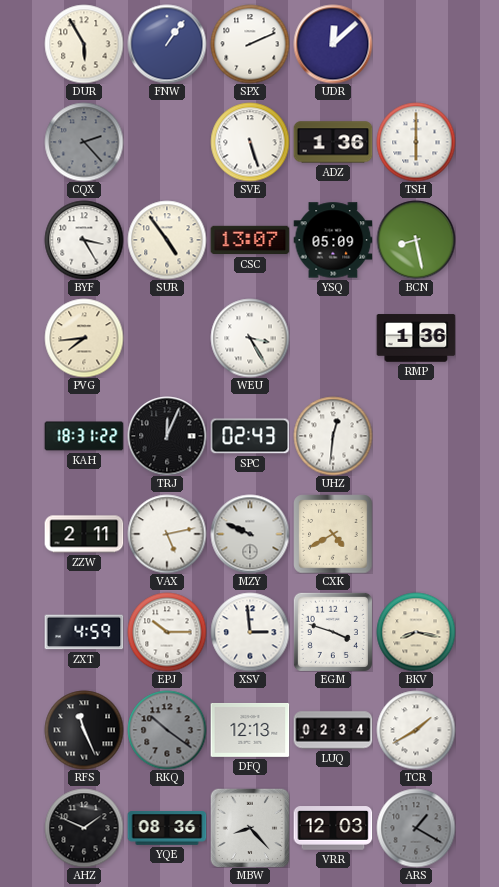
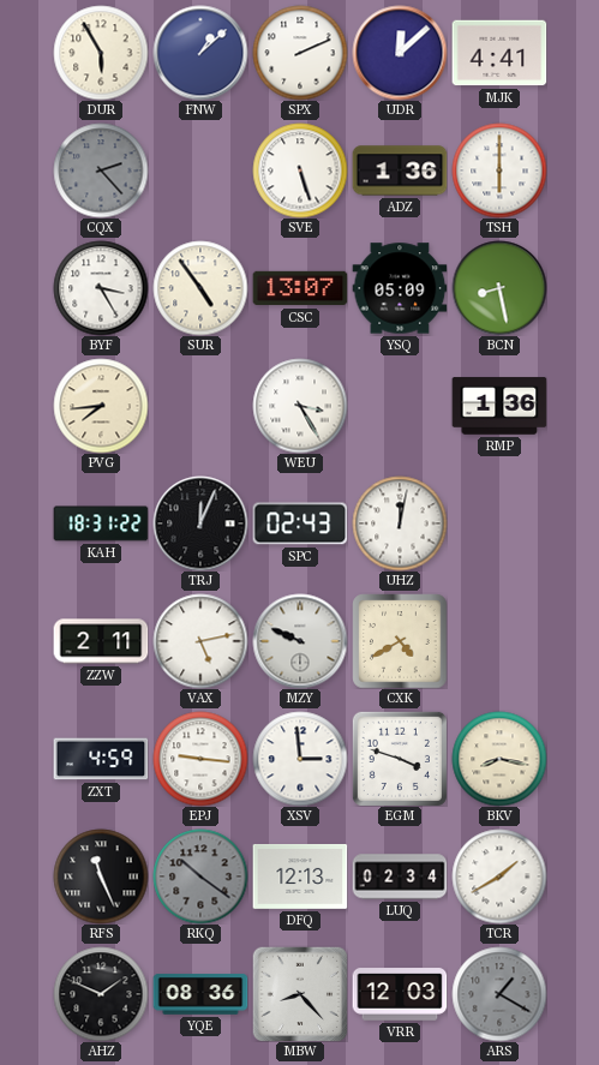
FNW: 1:06 -> 1:08
MJK: none -> 4:41
UHZ: 12:31 -> 12:02
EPJ: 10:15 -> 9:16
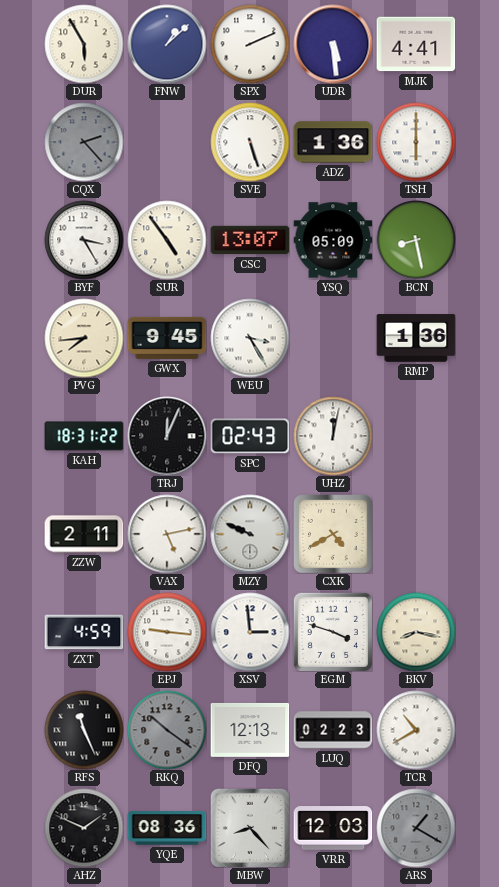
UDR: 12:08 -> 5:29
GWX: none -> 9:45
LUQ: 02:34 -> 02:23
TCR: 1:40 -> 10:40
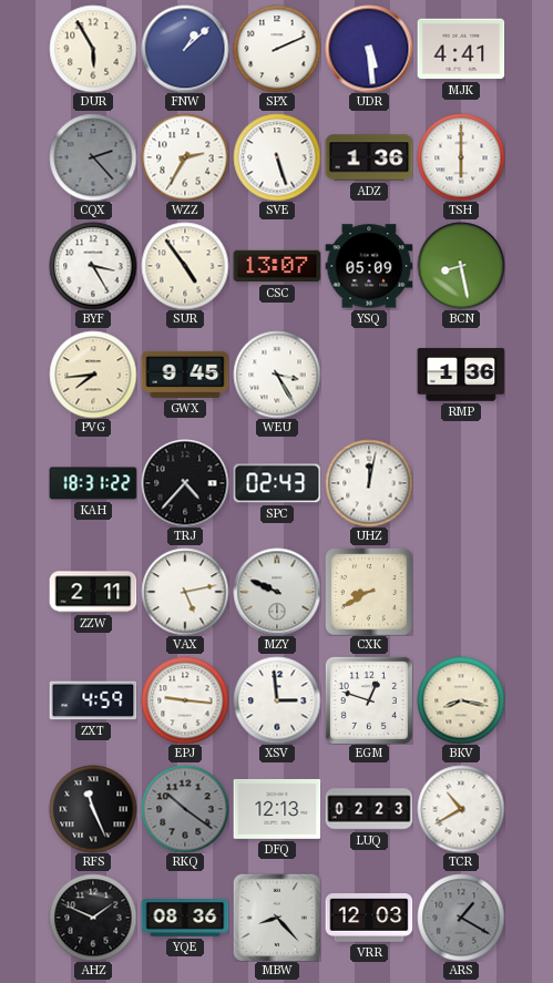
WZZ: none -> 2:35
TRJ: 12:04 -> 4:37
CXK: 4:40 -> 8:40
EGM: 3:48 -> 12:48
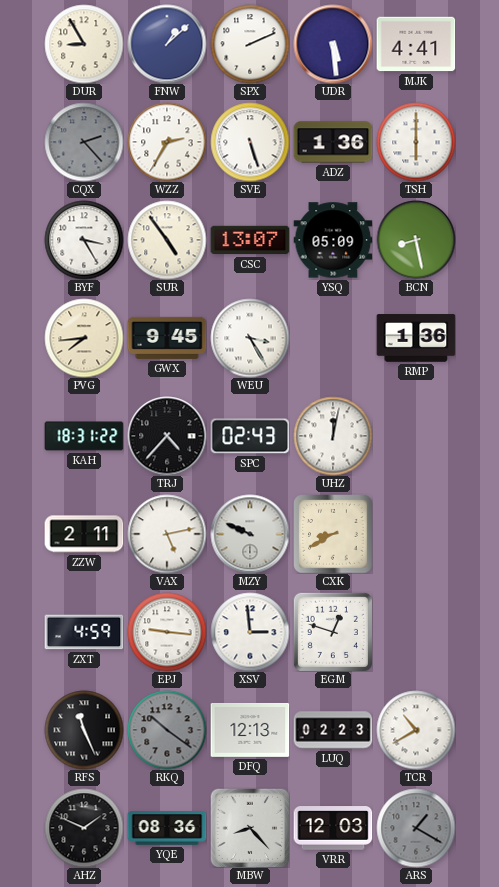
DUR: 5:55 -> 8:55
BKV: 8:17 -> none
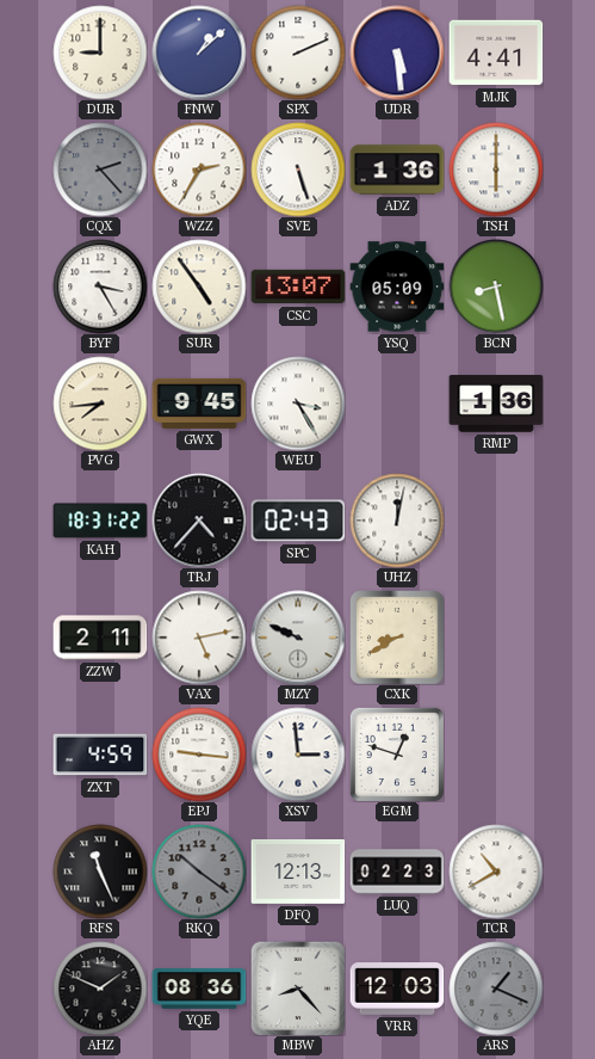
DUR: 8:55 -> 9:00
ARS: 1:20 -> 1:19
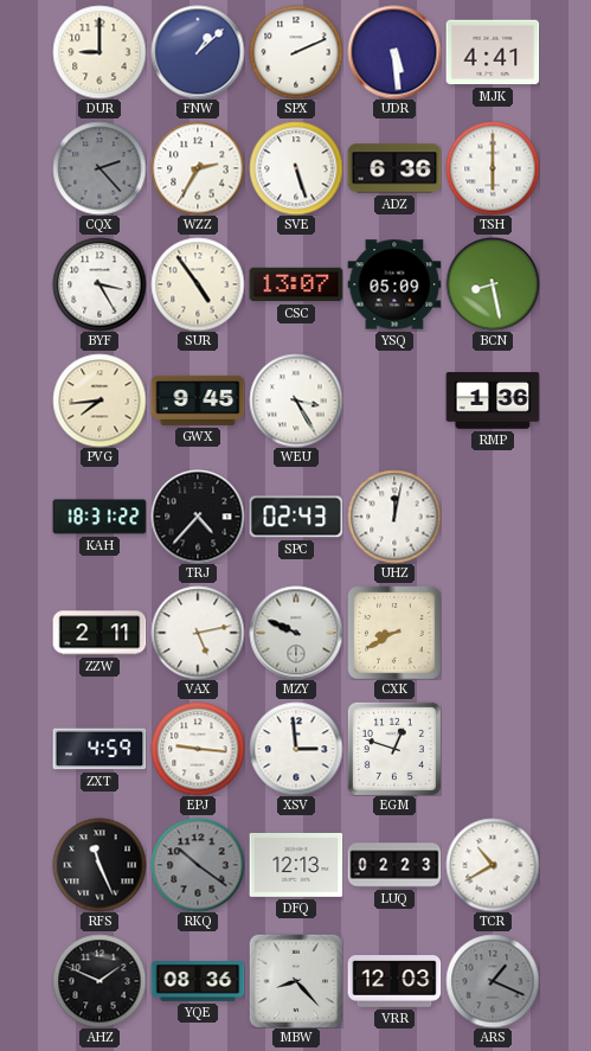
ADZ: 1:36 -> 6:36
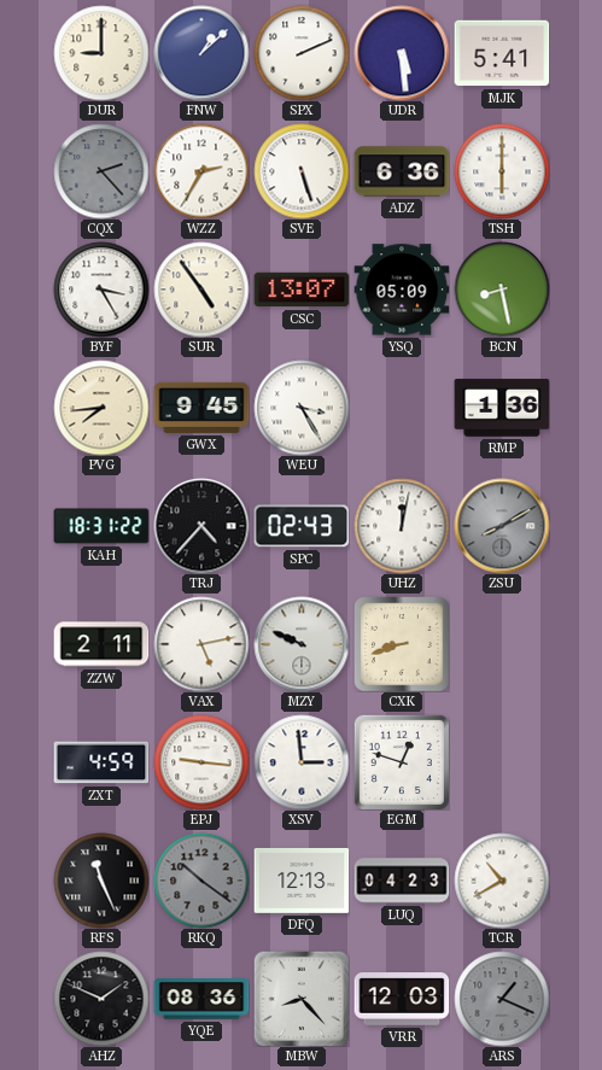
MJK: 4:41 -> 5:41
ZSU: none -> 8:10
CXK: 8:40 -> 8:42
LUQ: 02:23 -> 04:23
